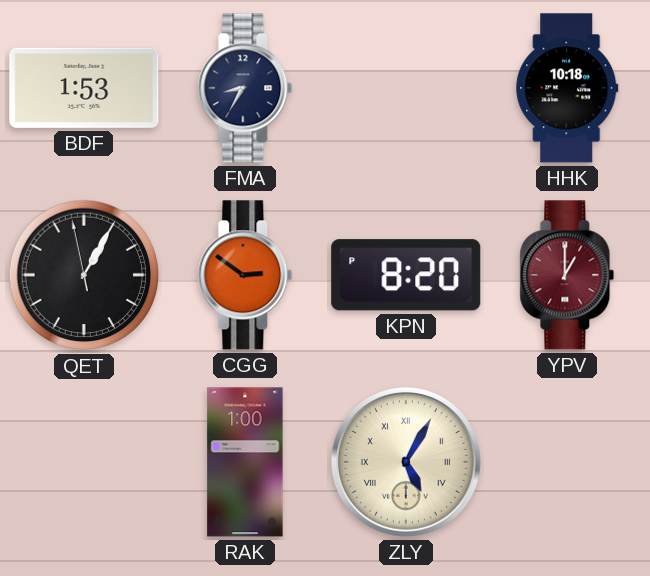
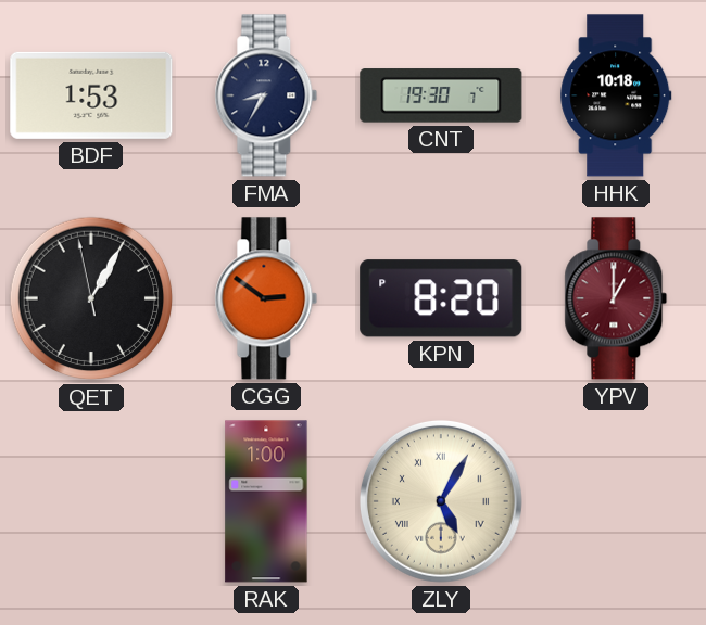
CNT: none -> 19:30
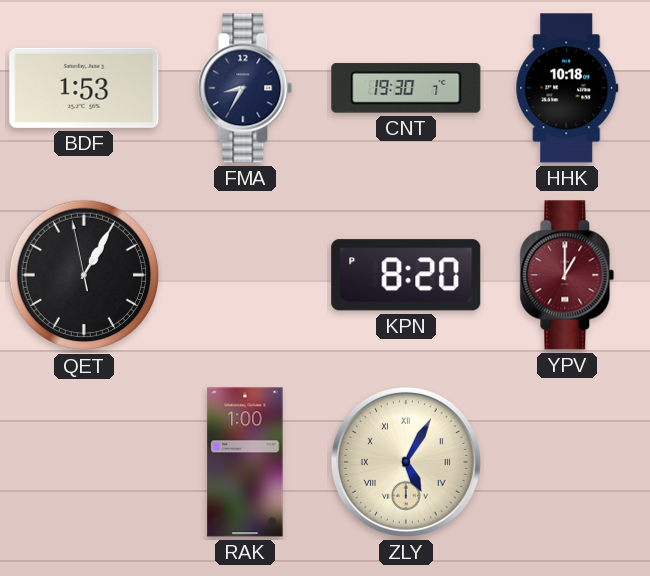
CGG: 2:51 -> none
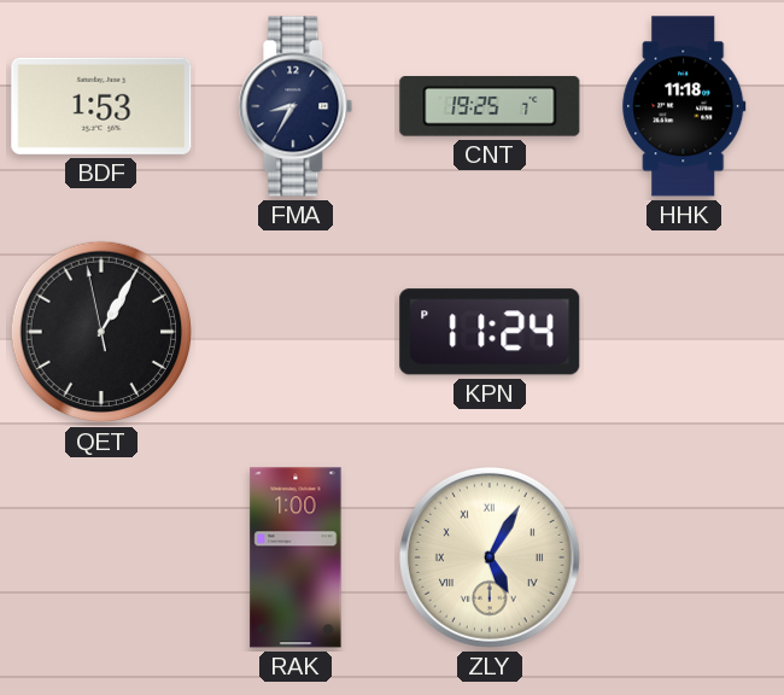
CNT: 19:30 -> 19:25
HHK: 10:18 -> 11:18
KPN: 8:20 -> 11:24
YPV: 1:00 -> none
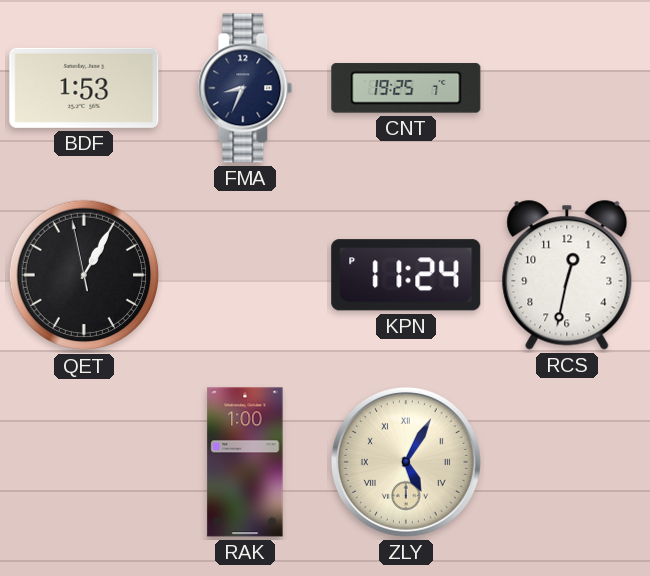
FMA: 8:35 -> 8:34
HHK: 11:18 -> none
RCS: none -> 12:32
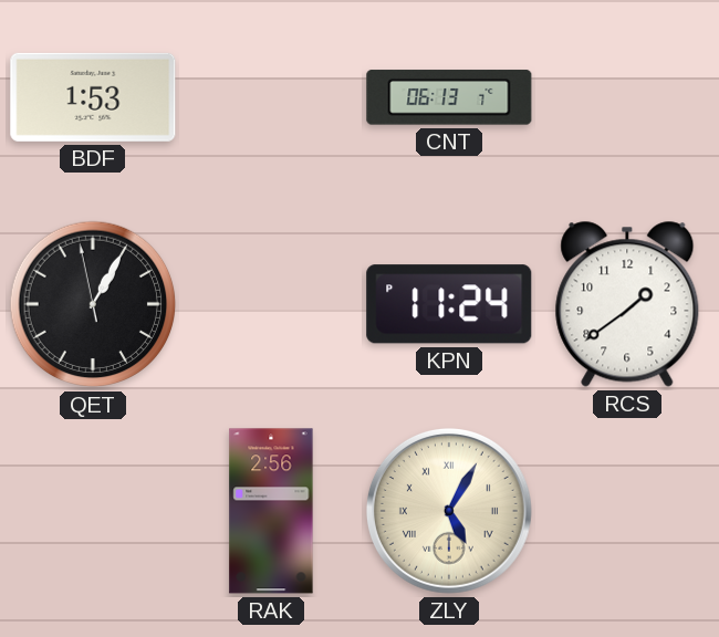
FMA: 8:34 -> none
CNT: 19:25 -> 06:13
RCS: 12:32 -> 1:39
RAK: 1:00 -> 2:56
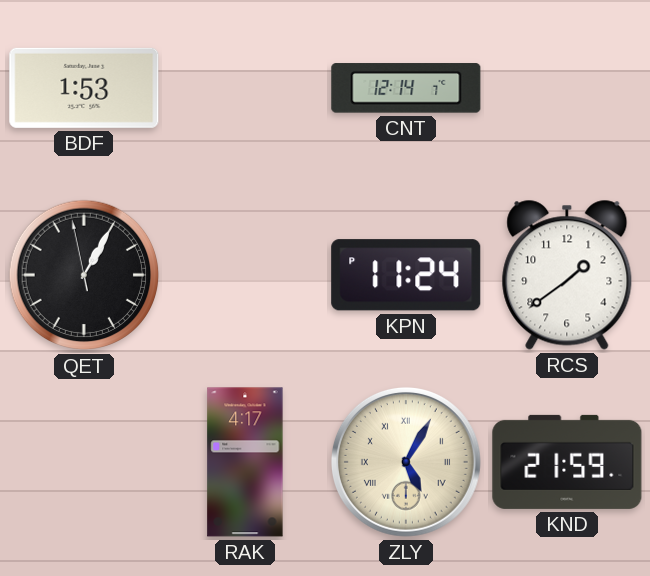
CNT: 06:13 -> 12:14
RAK: 2:56 -> 4:17
KND: none -> 21:59
